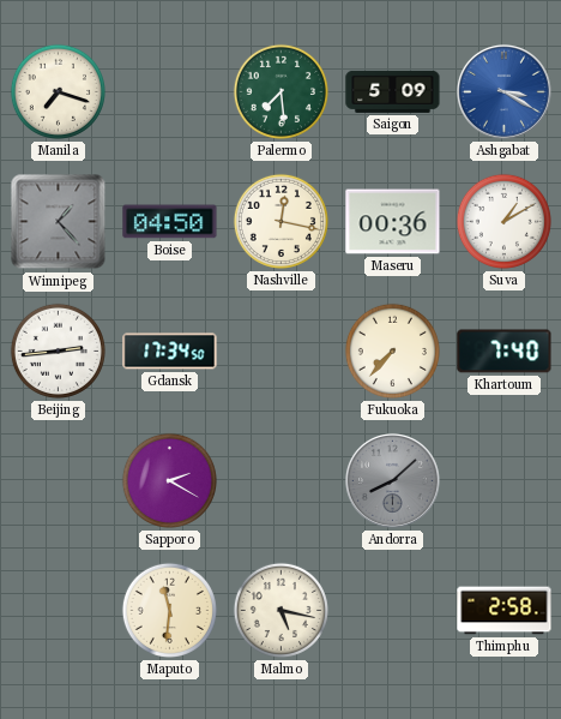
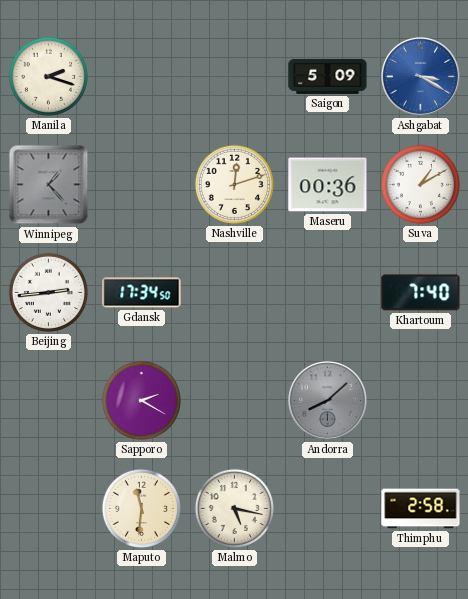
Manila: 7:18 -> 2:18
Palermo: 7:29 -> none
Boise: 04:50 -> none
Nashville: 12:17 -> 12:12
Fukuoka: 7:37 -> none
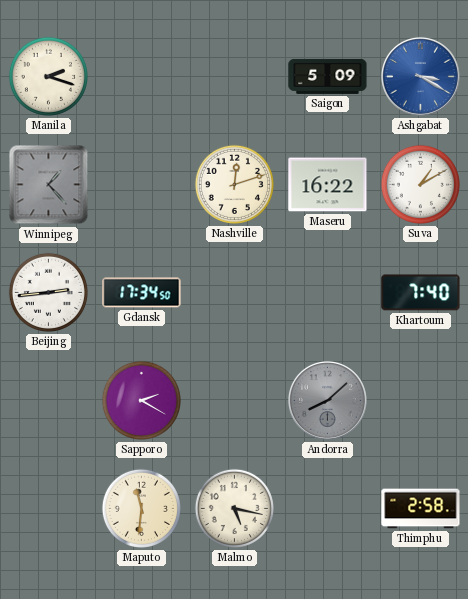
Maseru: 00:36 -> 16:22
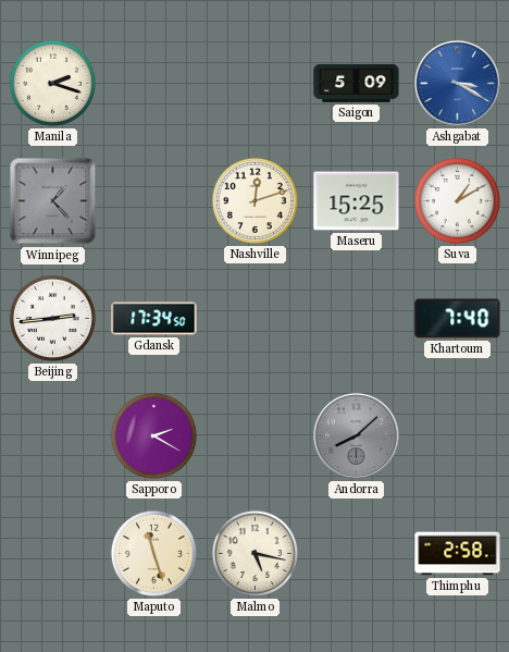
Maseru: 16:22 -> 15:25
Maputo: 11:31 -> 11:27
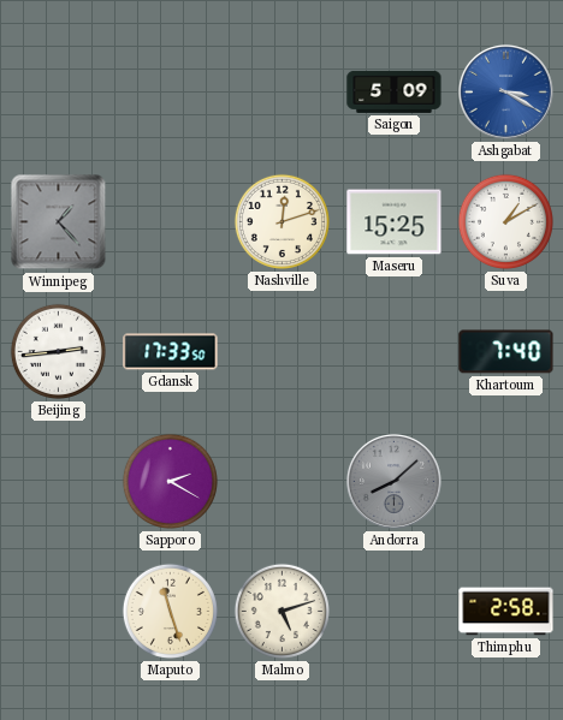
Manila: 2:18 -> none
Gdansk: 17:34 -> 17:33
Malmo: 5:17 -> 5:12
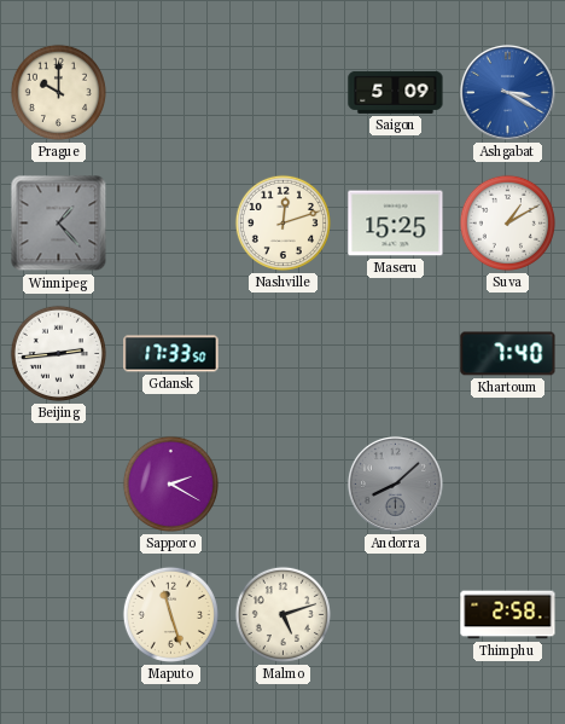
Prague: none -> 10:00
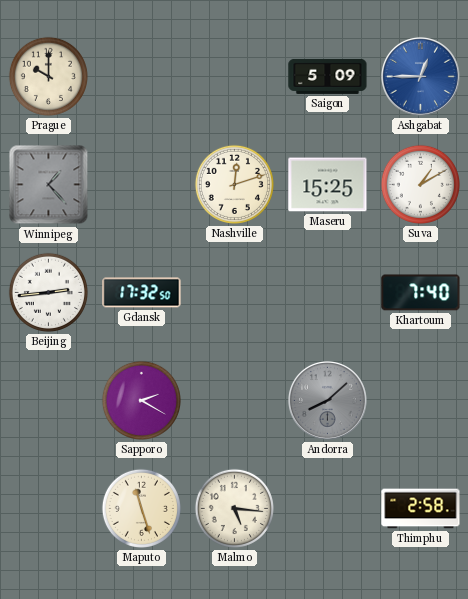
Ashgabat: 3:20 -> 12:45
Gdansk: 17:33 -> 17:32
Malmo: 5:12 -> 5:16
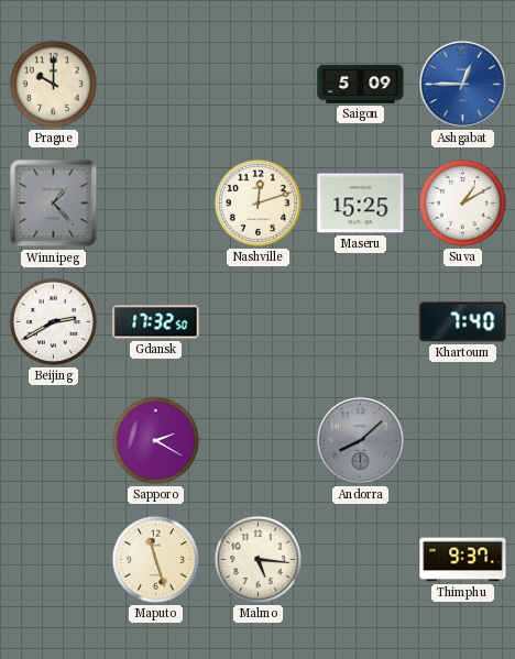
Beijing: 2:44 -> 2:40
Thimphu: 2:58 -> 9:37
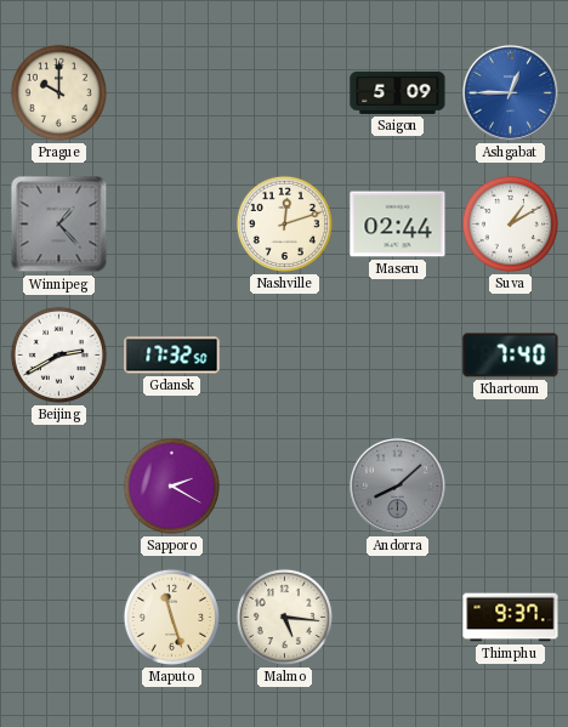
Maseru: 15:25 -> 02:44
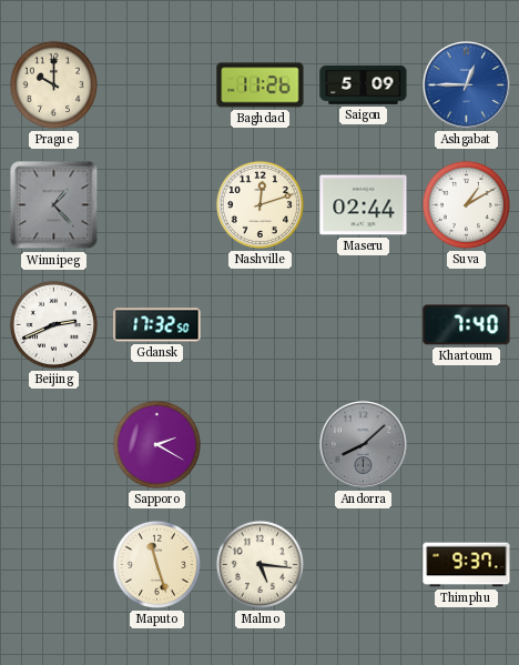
Baghdad: none -> 11:26
Beijing: 2:40 -> 2:41
